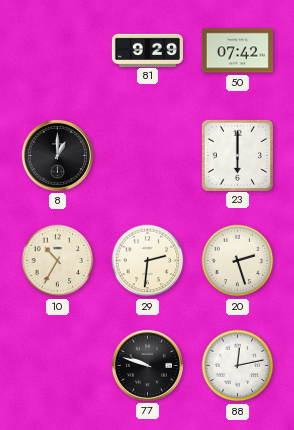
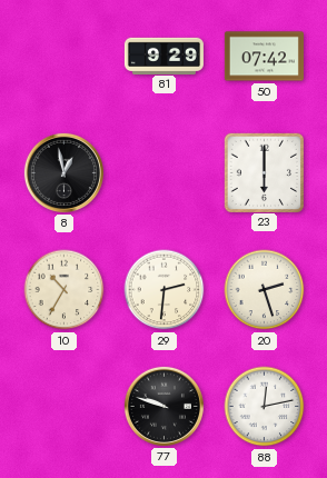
8: 1:00 -> 12:58
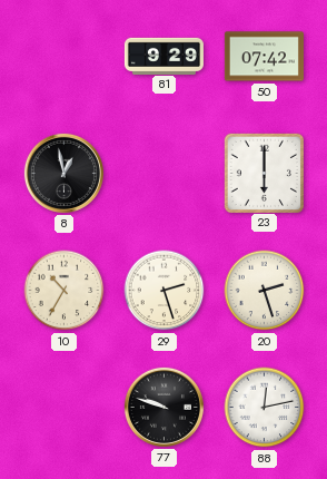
29: 2:31 -> 2:27
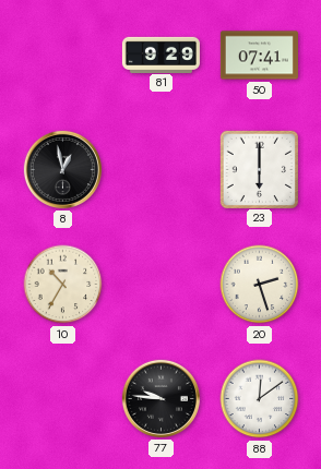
50: 07:42 -> 07:41
29: 2:27 -> none
77: 9:48 -> 9:46
88: 12:13 -> 12:09
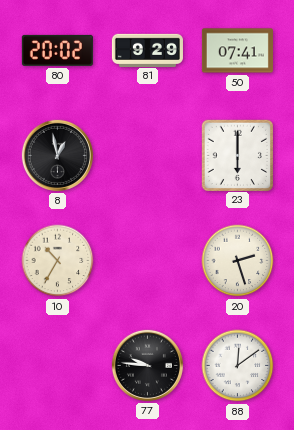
80: none -> 20:02
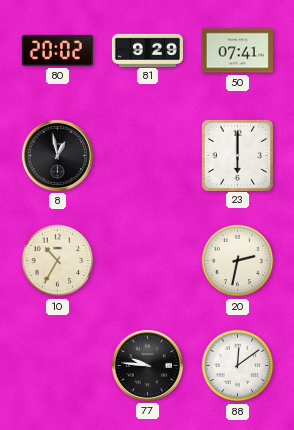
20: 2:27 -> 2:32
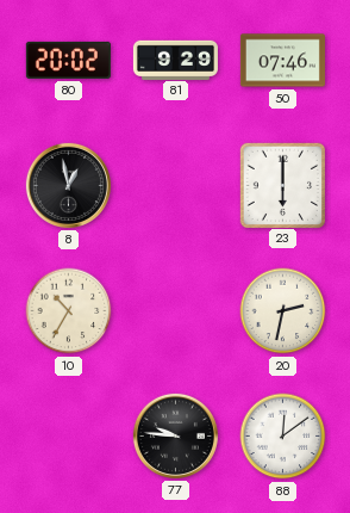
50: 07:41 -> 07:46
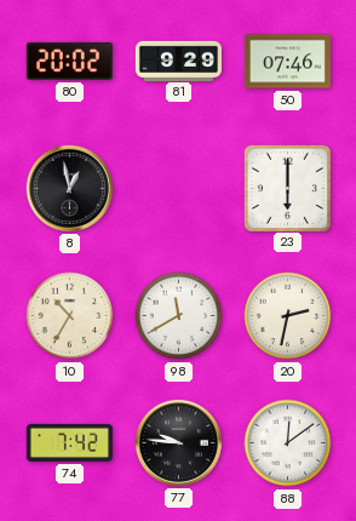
98: none -> 11:40
74: none -> 7:42
